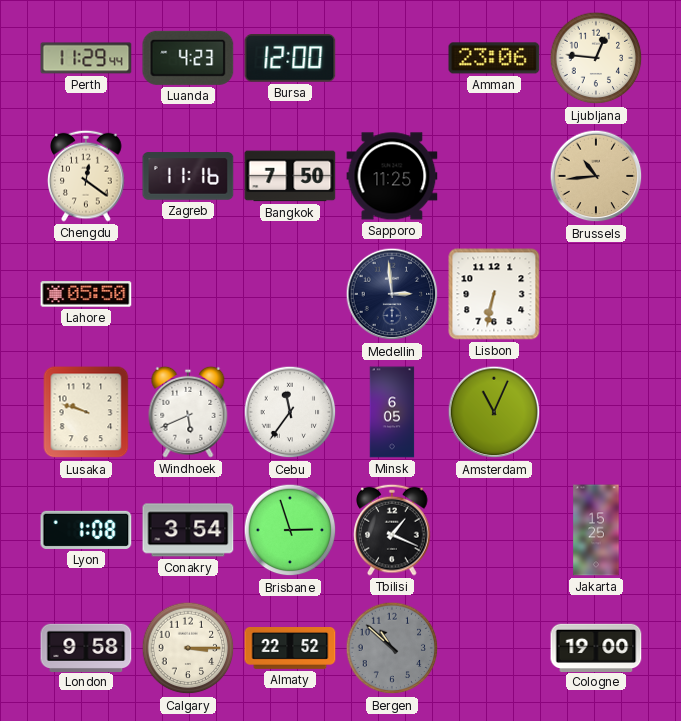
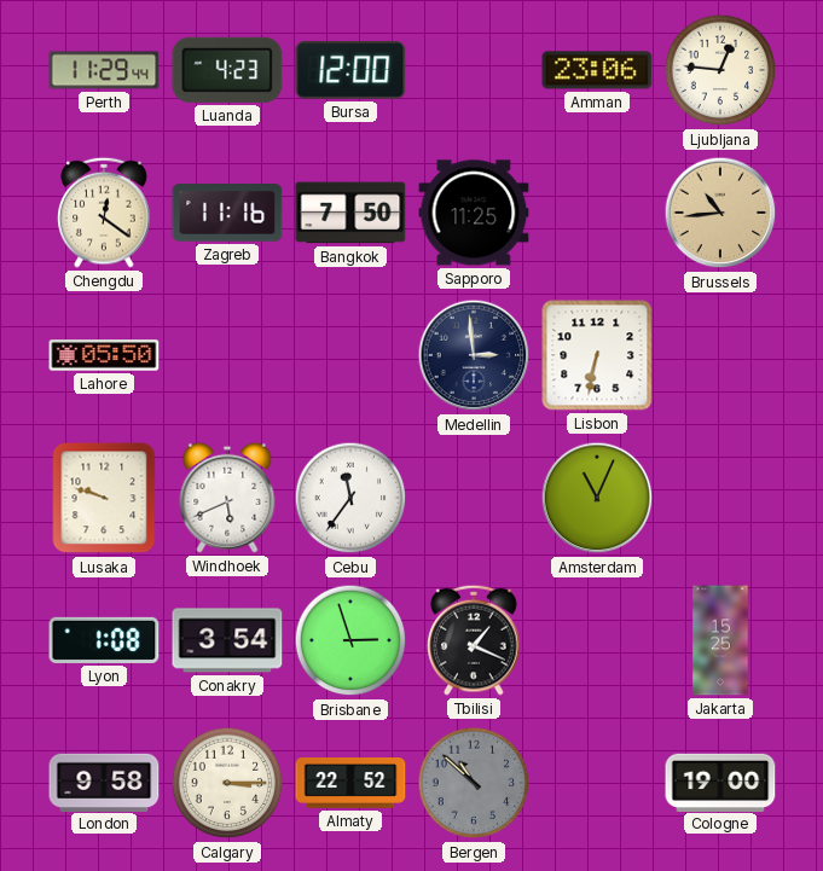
Minsk: 6:05 -> none
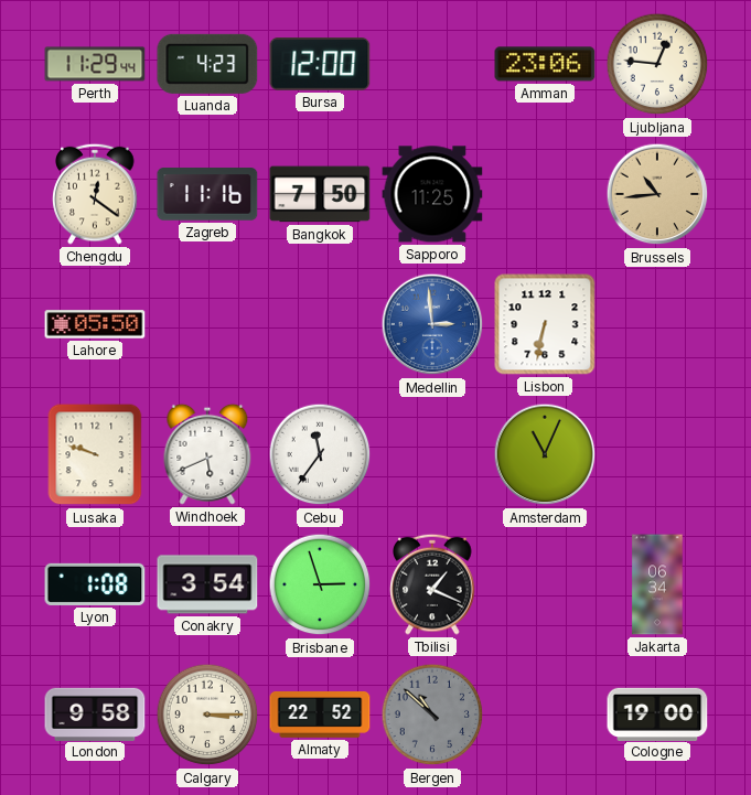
Medellin dial: navy -> blue
Jakarta: 15:25 -> 06:34
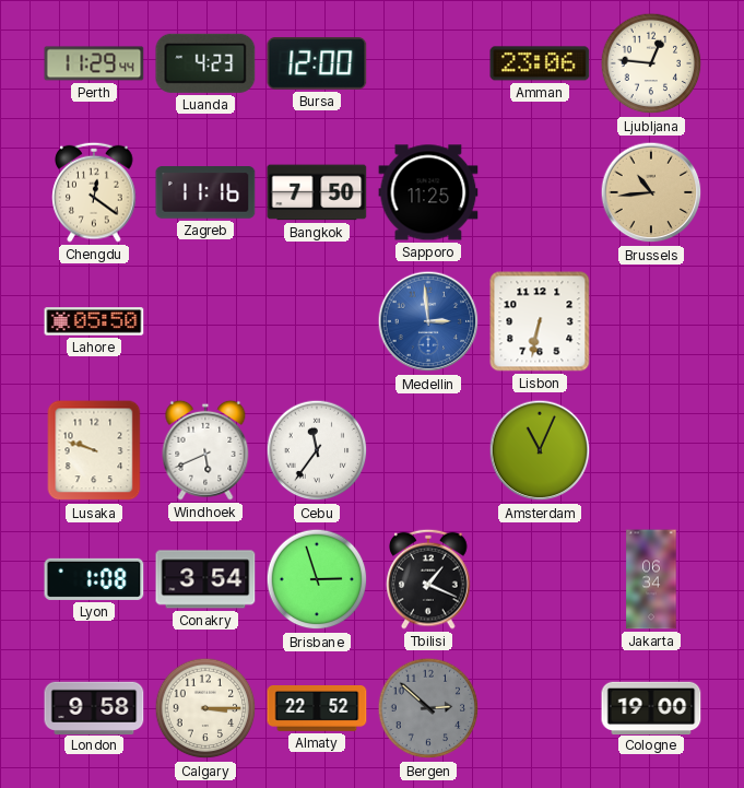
Bergen: 10:52 -> 2:52
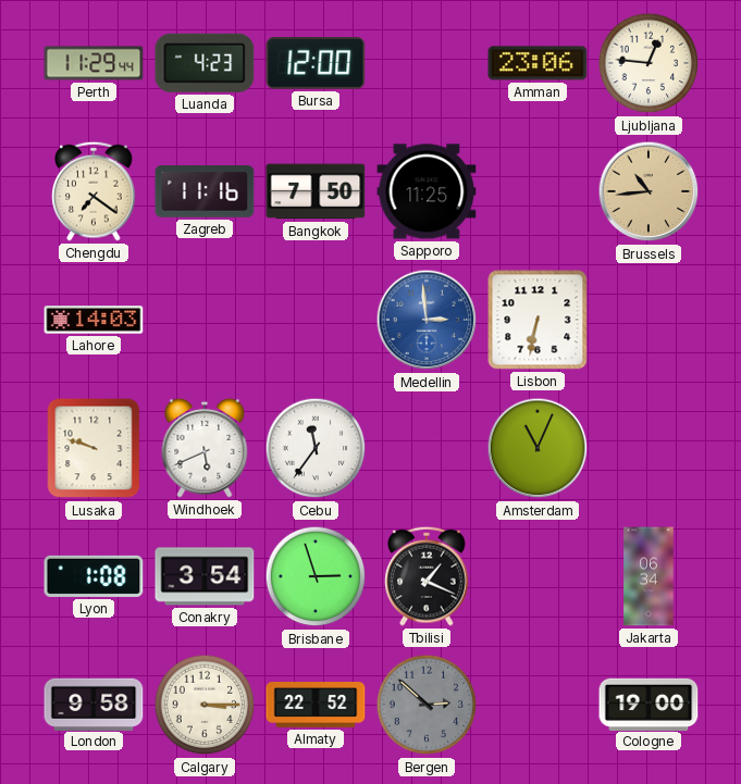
Chengdu: 12:21 -> 7:21
Lahore: 05:50 -> 14:03
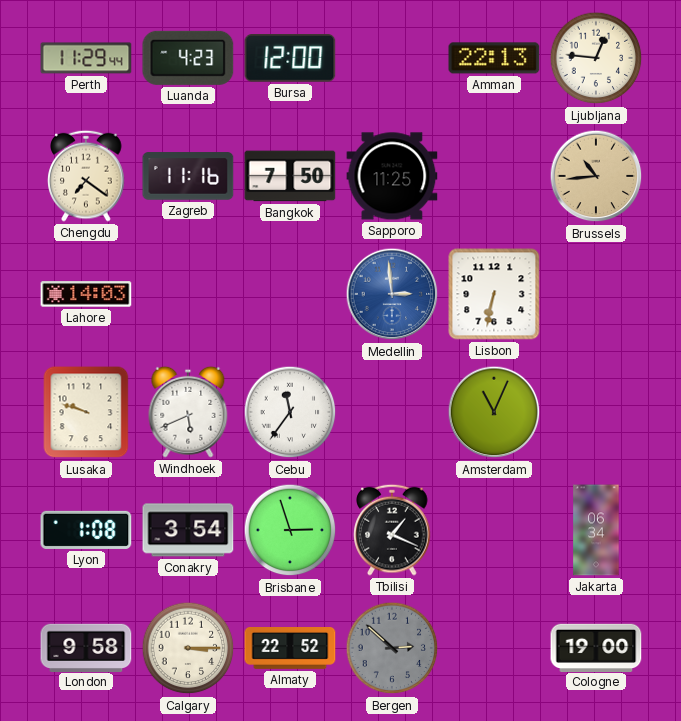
Amman: 23:06 -> 22:13
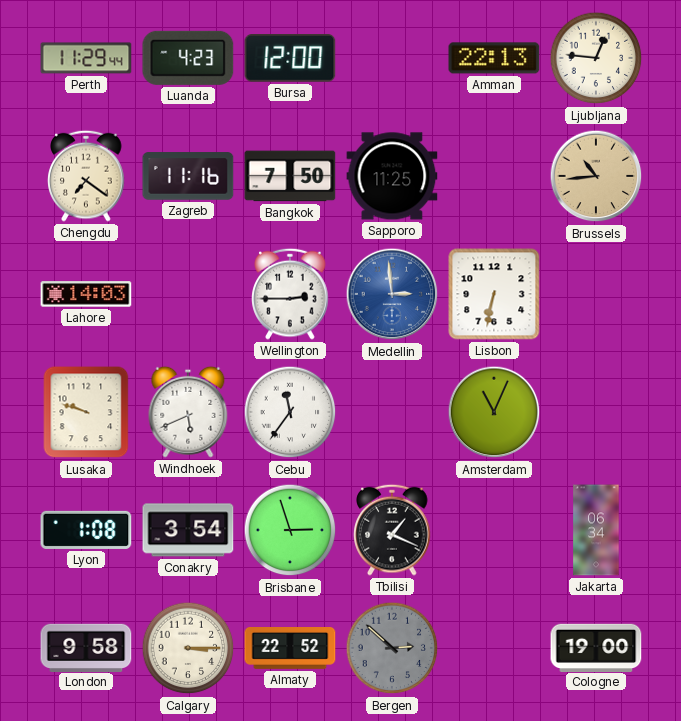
Wellington: none -> 2:45
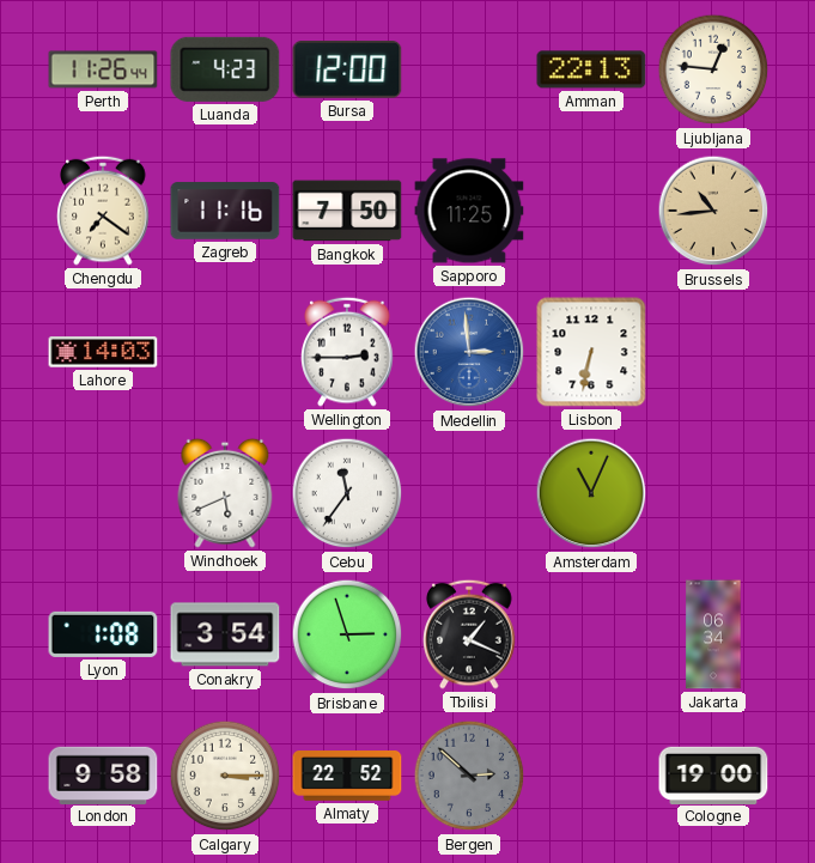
Perth: 11:29 -> 11:26
Lusaka: 9:48 -> none
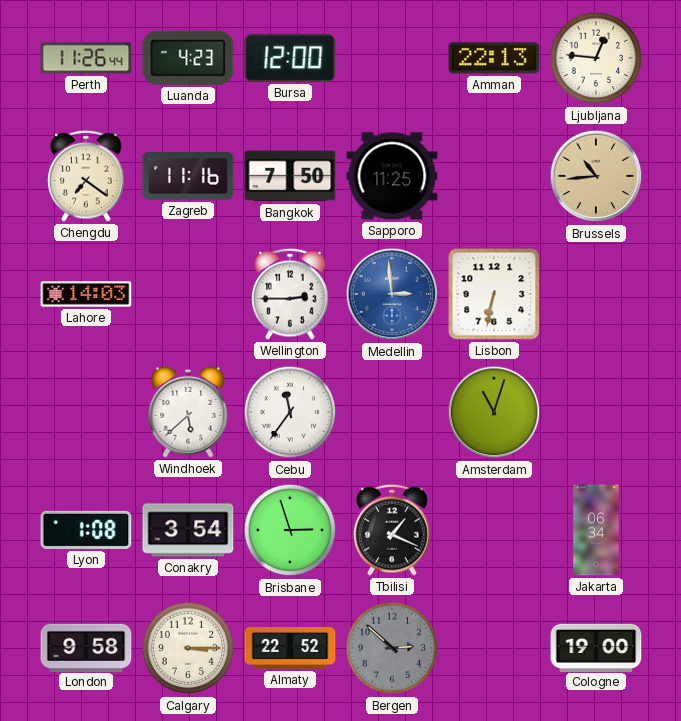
Windhoek: 5:41 -> 5:38
Amsterdam: 11:04 -> 11:03
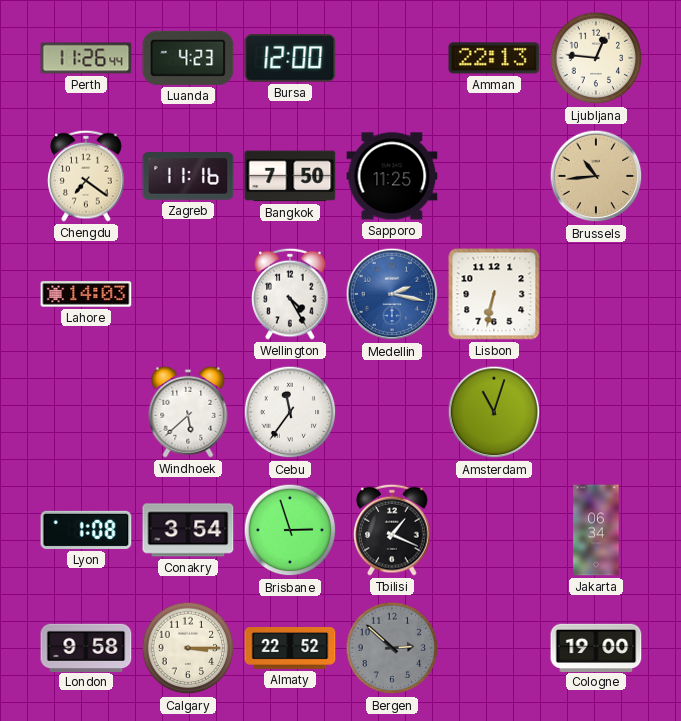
Wellington: 2:45 -> 4:25
Medellin: 2:59 -> 2:17
